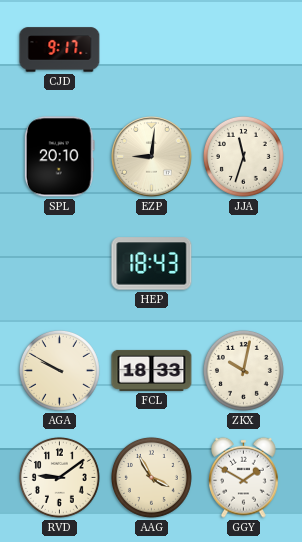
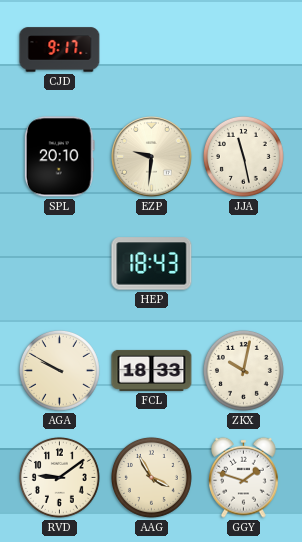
EZP: 9:01 -> 9:31
JJA: 11:33 -> 11:28
GGY: 1:50 -> 1:48
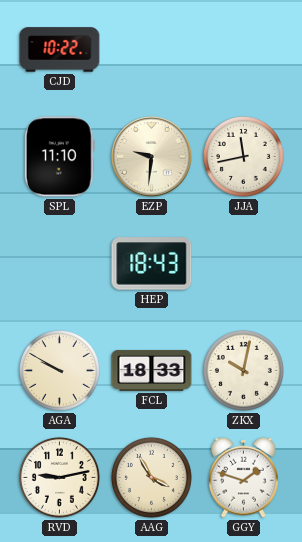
CJD: 9:17 -> 10:22
SPL: 20:10 -> 11:10
JJA: 11:28 -> 11:43
RVD: 9:09 -> 9:13
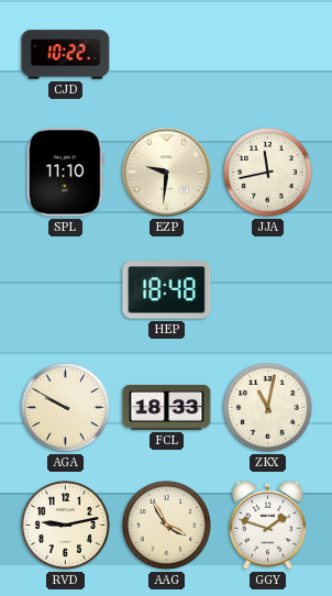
HEP: 18:43 -> 18:48
ZKX: 10:02 -> 11:02
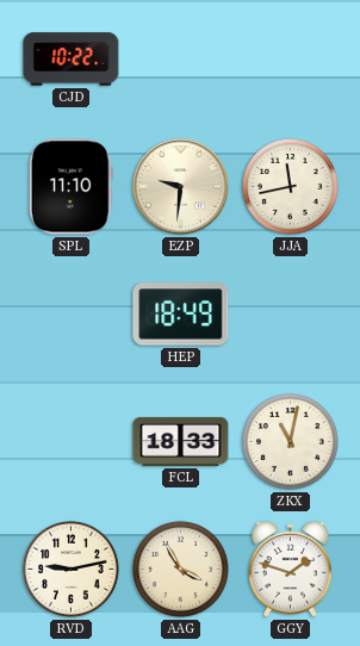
HEP: 18:48 -> 18:49
AGA: 9:50 -> none
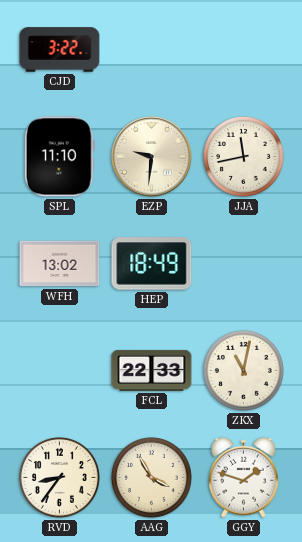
CJD: 10:22 -> 3:22
WFH: none -> 13:02
FCL: 18:33 -> 22:33
RVD: 9:13 -> 8:36
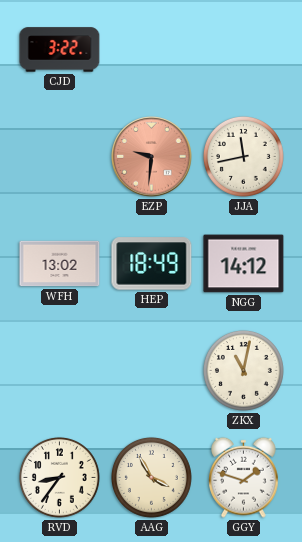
SPL: 11:10 -> none
EZP dial: cream -> salmon
NGG: none -> 14:12
FCL: 22:33 -> none
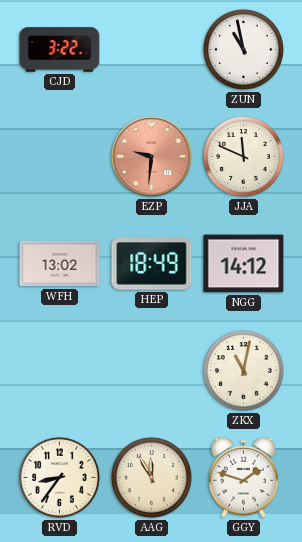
ZUN: none -> 10:58
JJA: 11:43 -> 11:49
AAG: 3:55 -> 11:55
